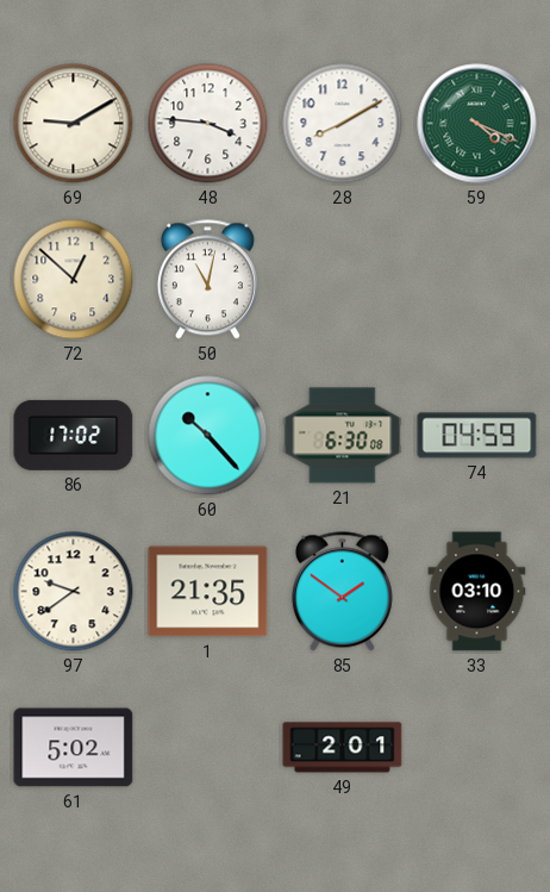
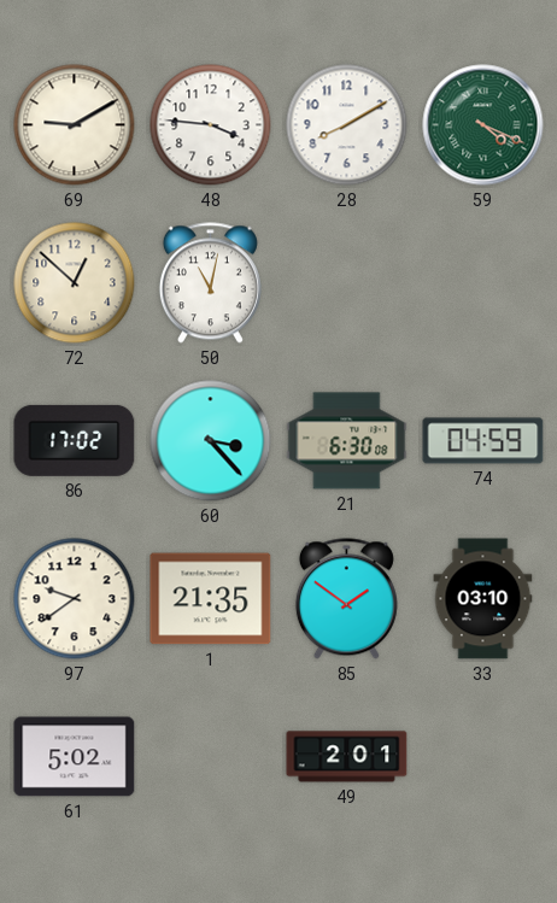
60: 10:23 -> 3:23
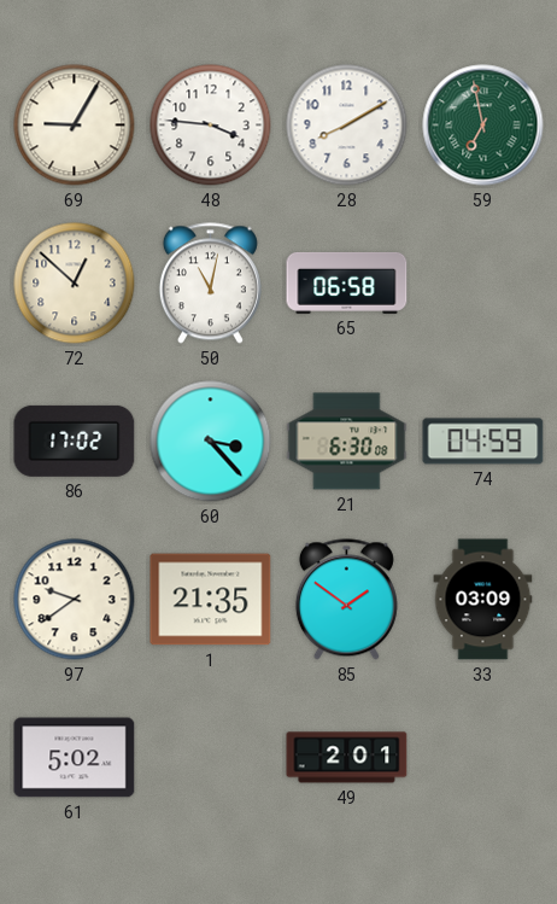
69: 9:10 -> 9:05
59: 4:19 -> 6:58
65: none -> 06:58
33: 03:10 -> 03:09
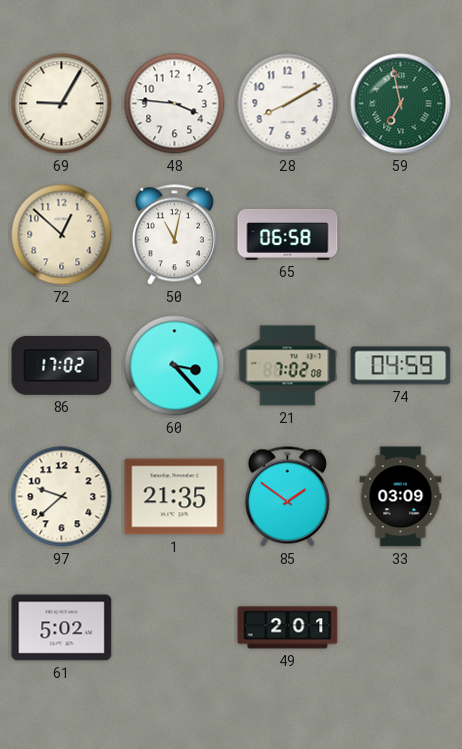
21: 6:30 -> 7:02
97: 9:39 -> 9:38
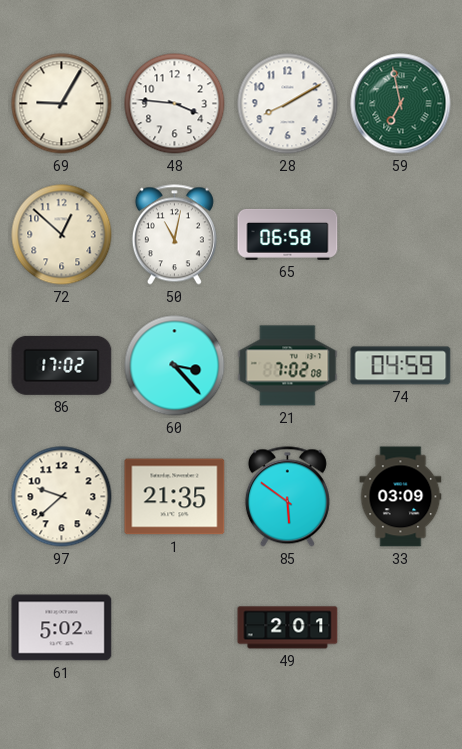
85: 1:51 -> 5:51
